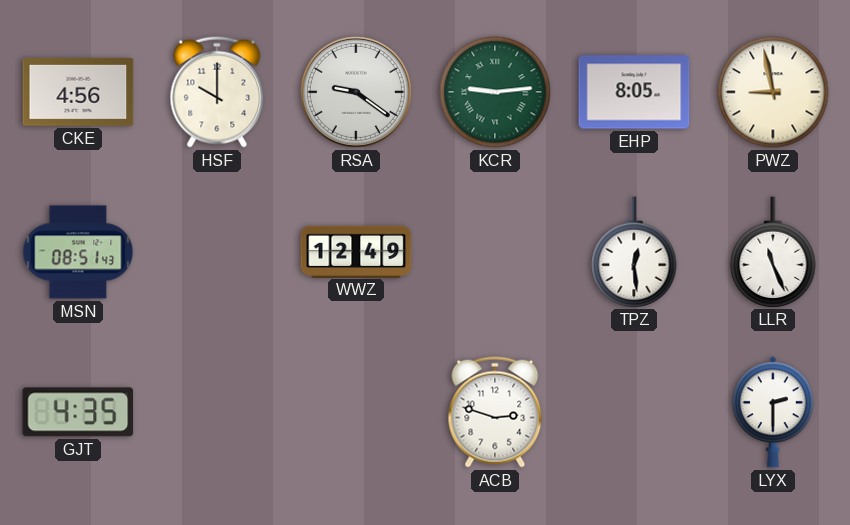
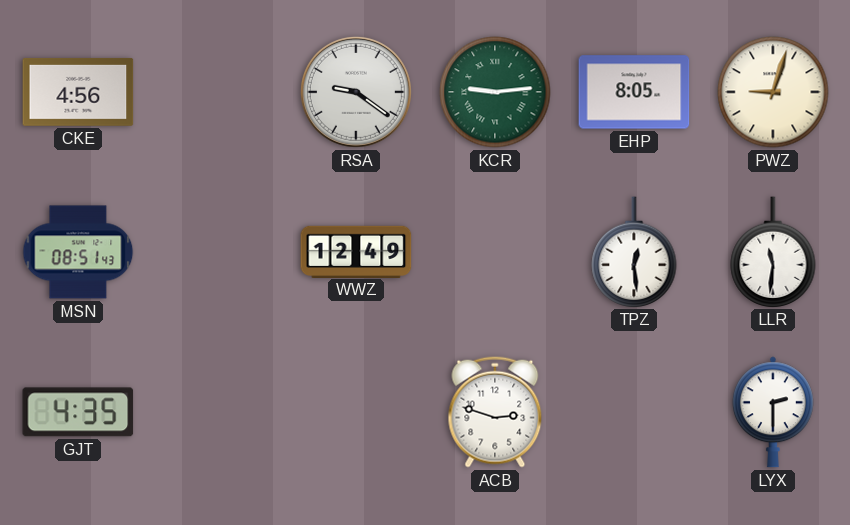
HSF: 10:00 -> none
PWZ: 8:58 -> 9:03
LLR: 11:26 -> 11:31
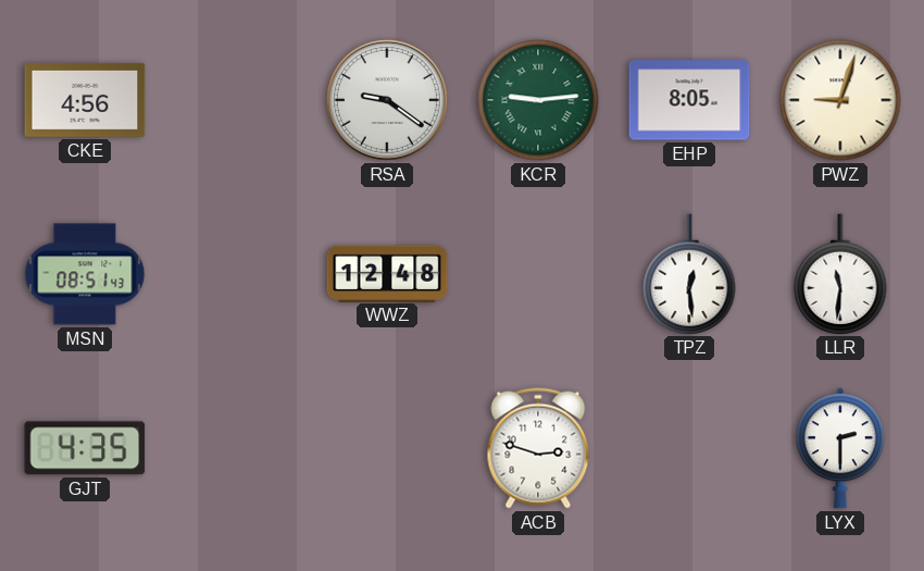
WWZ: 12:49 -> 12:48
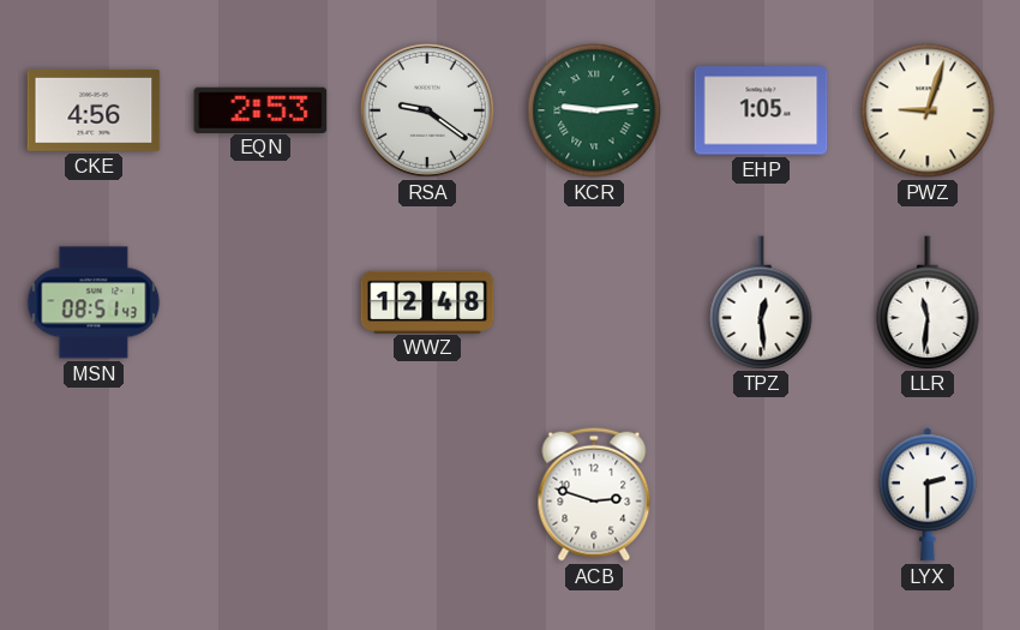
EQN: none -> 2:53
EHP: 8:05 -> 1:05
GJT: 4:35 -> none
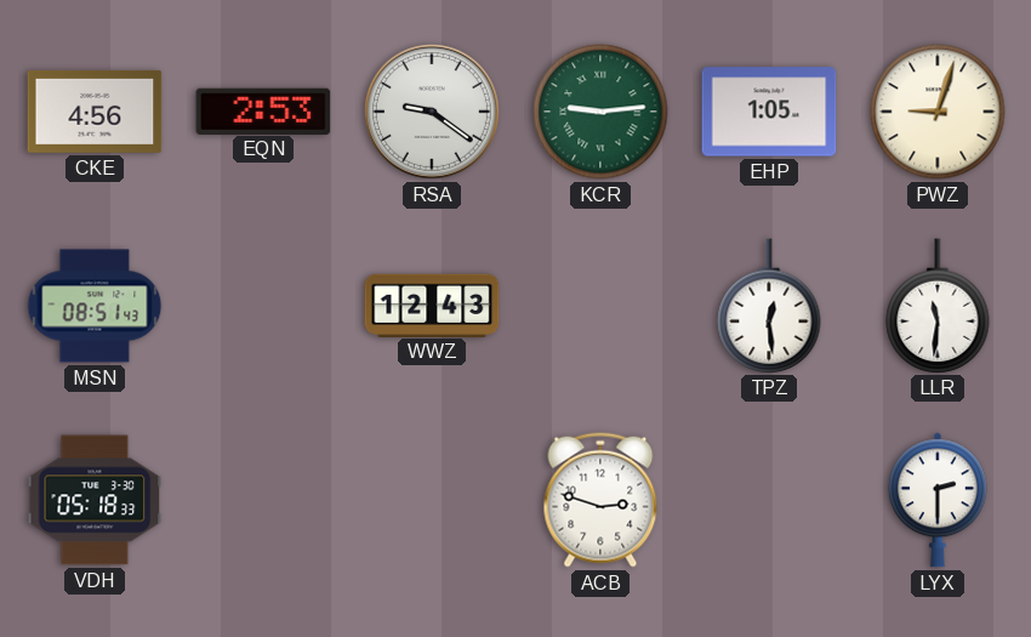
WWZ: 12:48 -> 12:43
VDH: none -> 05:18
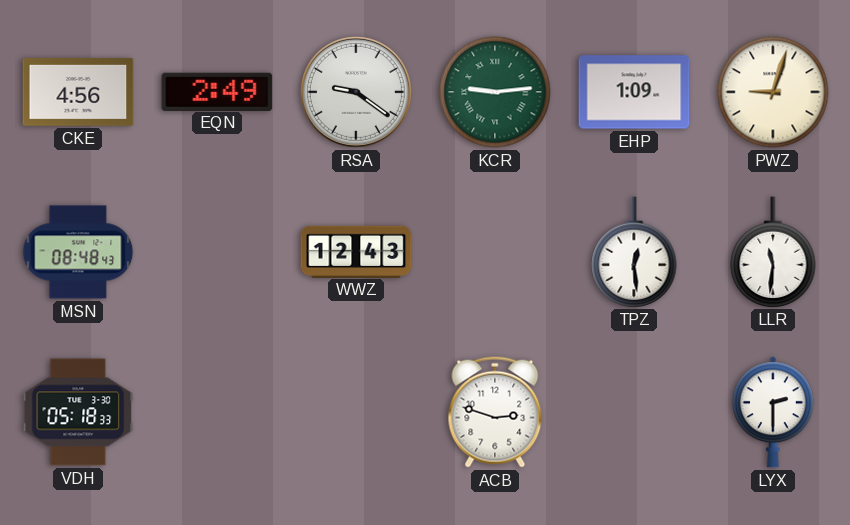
EQN: 2:53 -> 2:49
EHP: 1:05 -> 1:09
MSN: 08:51 -> 08:48
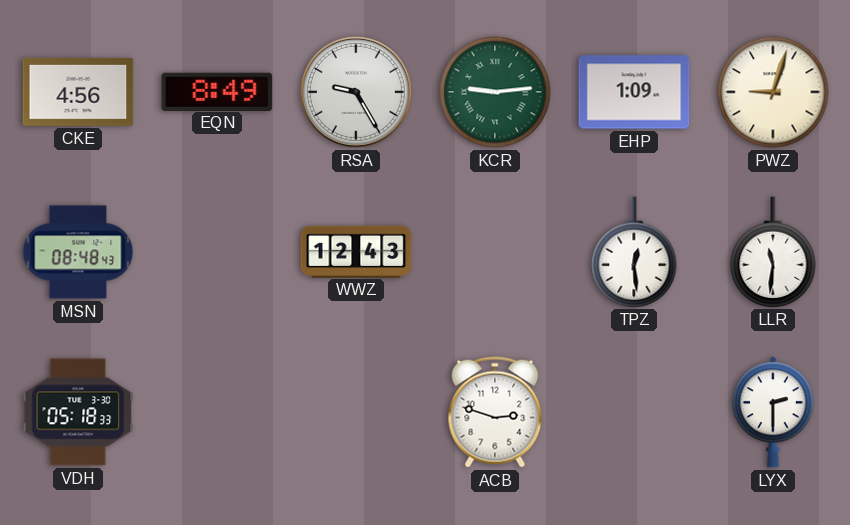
EQN: 2:49 -> 8:49
RSA: 9:21 -> 9:25
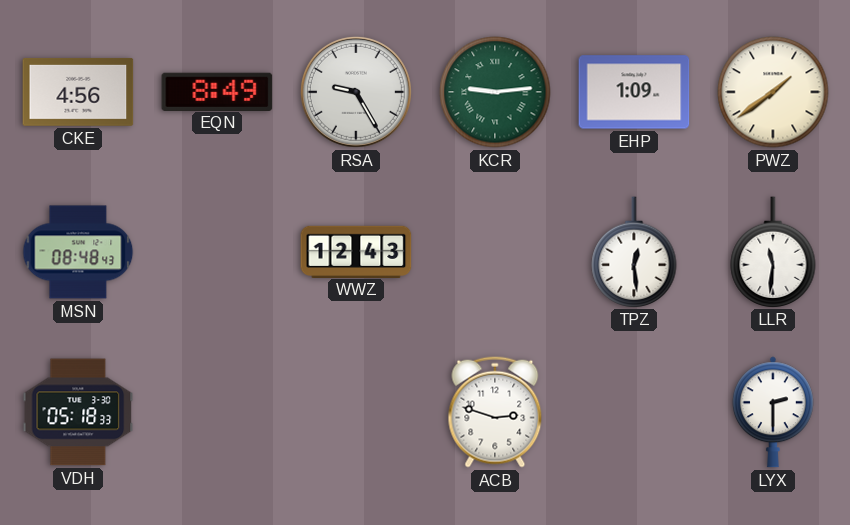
PWZ: 9:03 -> 1:39
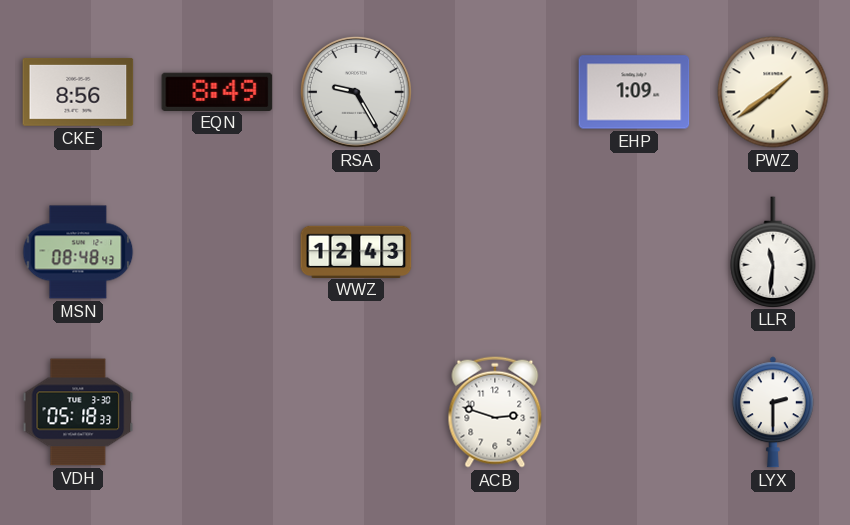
CKE: 4:56 -> 8:56
KCR: 9:14 -> none
TPZ: 12:29 -> none
